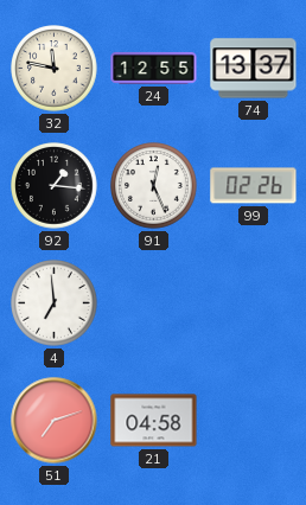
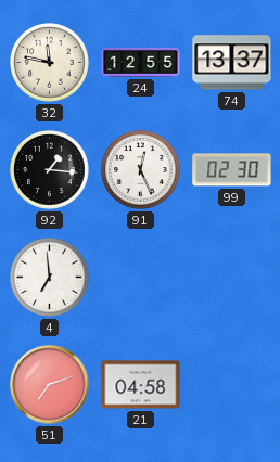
99: 02:26 -> 02:30
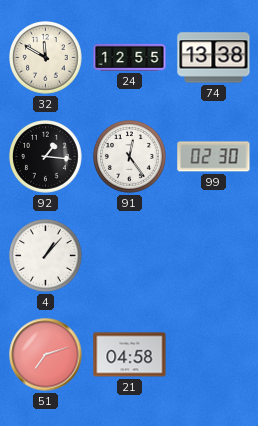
32: 11:47 -> 11:50
74: 13:37 -> 13:38
91: 12:26 -> 12:24
4: 6:59 -> 1:07
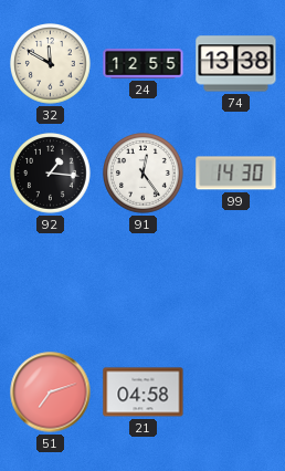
99: 02:30 -> 14:30
4: 1:07 -> none
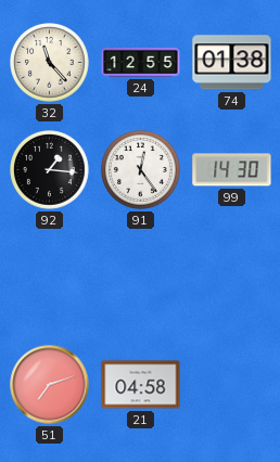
32: 11:50 -> 11:23
74: 13:38 -> 01:38
